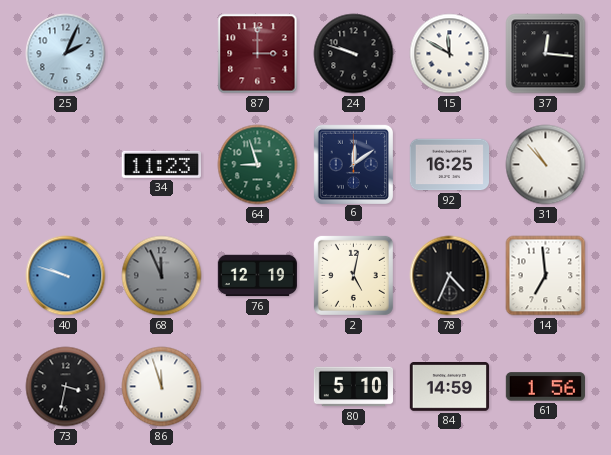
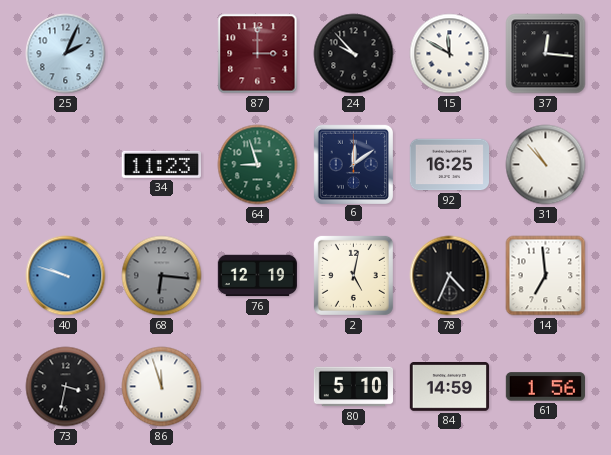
24: 9:48 -> 9:53
68: 11:56 -> 6:16
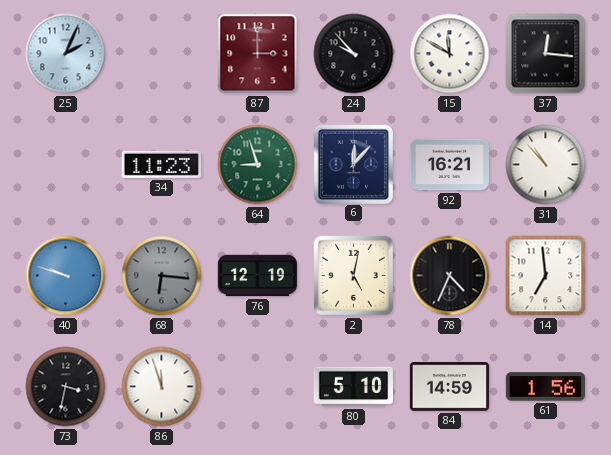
6: 12:09 -> 12:07
92: 16:25 -> 16:21
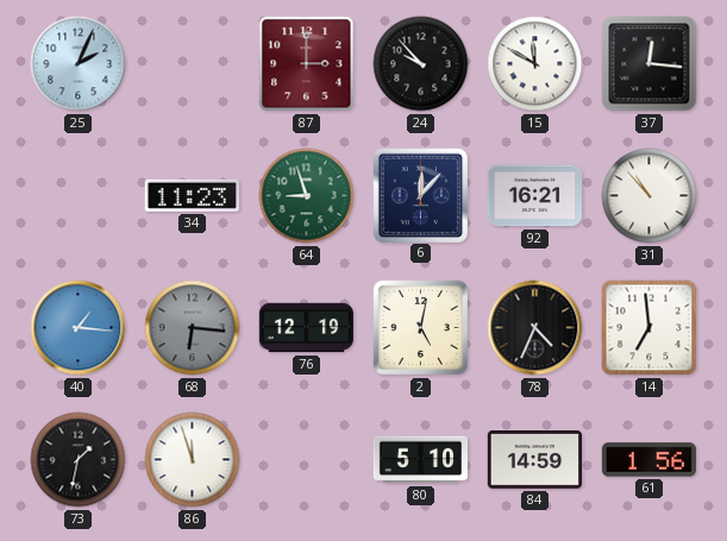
40: 9:48 -> 1:16
73: 3:32 -> 1:32
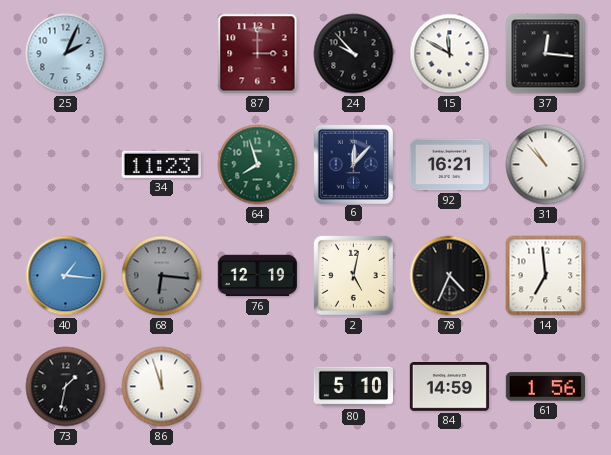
64: 8:57 -> 7:57
